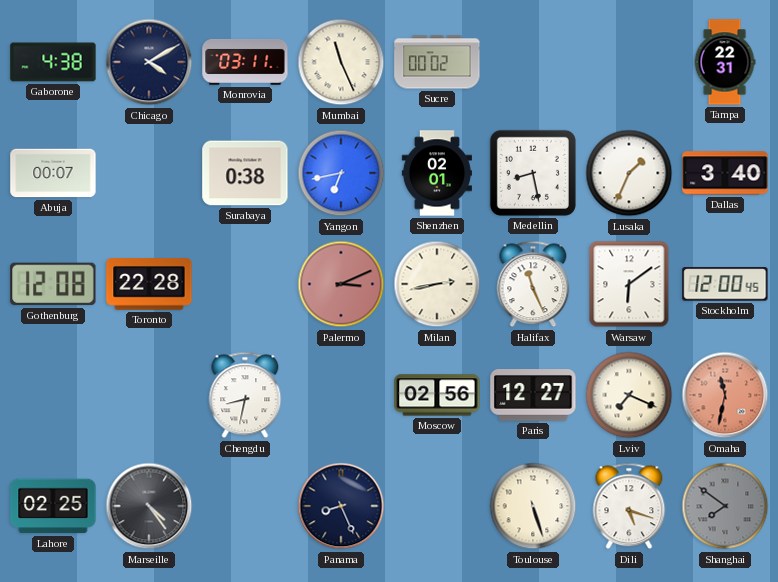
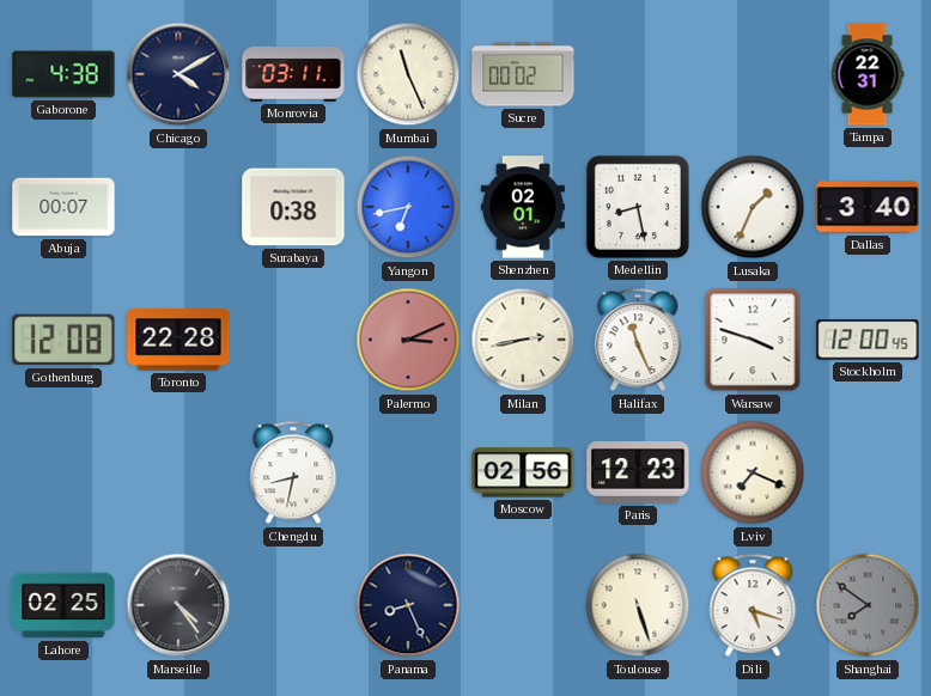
Warsaw: 6:09 -> 3:48
Paris: 12:27 -> 12:23
Omaha: 11:32 -> none
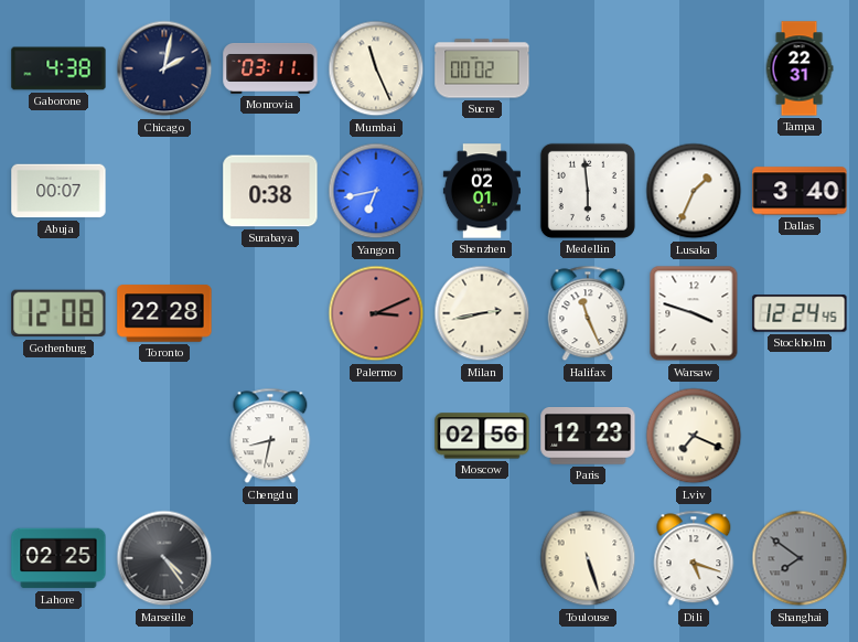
Chicago: 4:10 -> 2:02
Medellin: 8:28 -> 5:59
Stockholm: 12:00 -> 12:24
Panama: 8:26 -> none
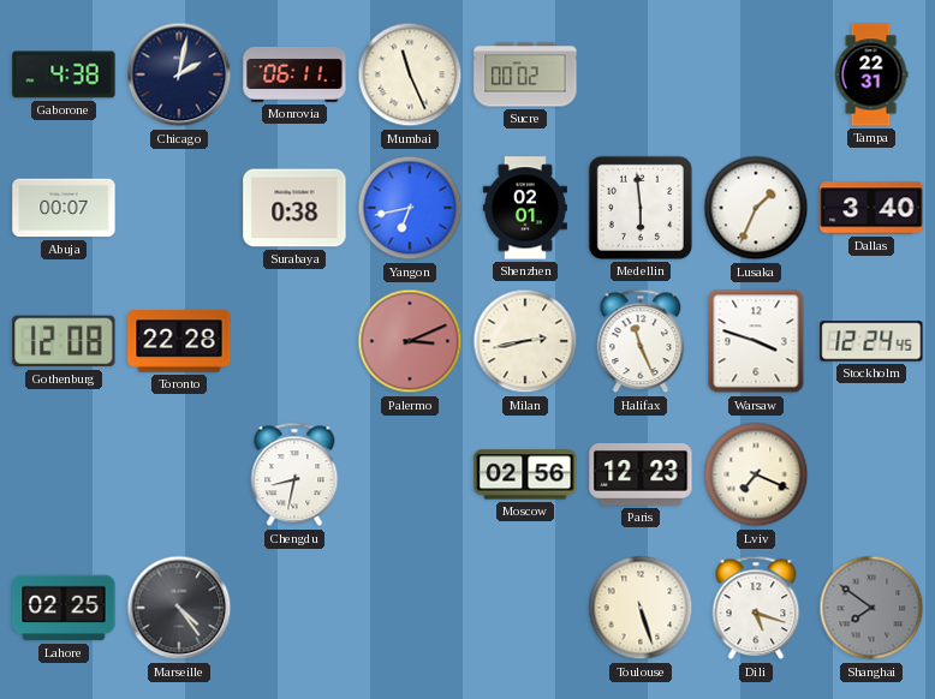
Monrovia: 03:11 -> 06:11
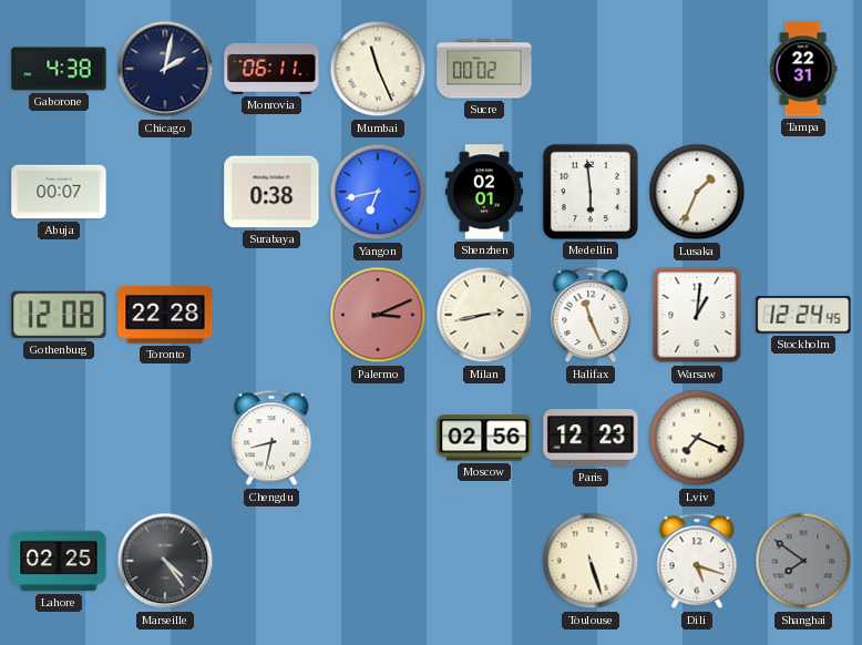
Dallas: 3:40 -> none
Warsaw: 3:48 -> 1:01
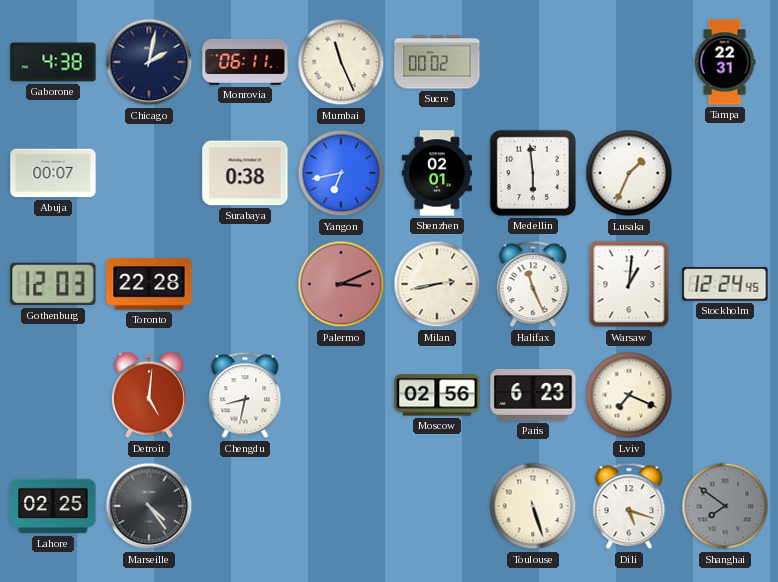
Gothenburg: 12:08 -> 12:03
Detroit: none -> 5:01
Paris: 12:23 -> 6:23
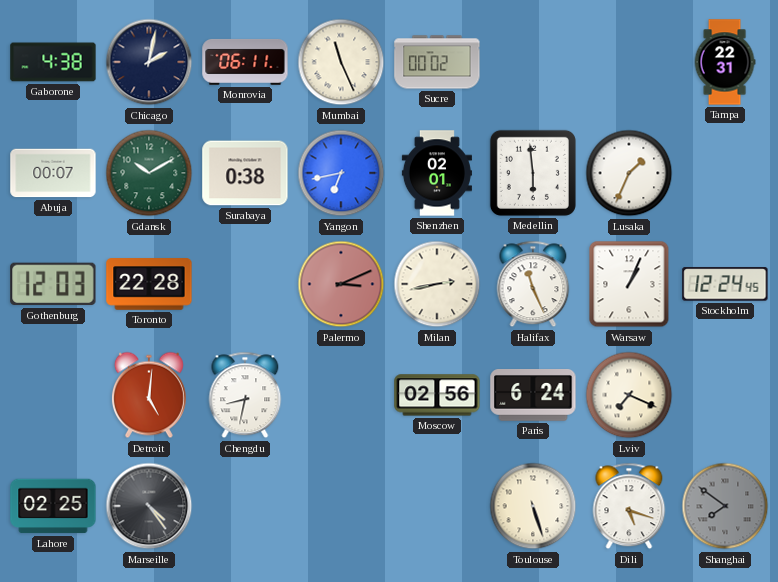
Gdansk: none -> 10:10
Warsaw: 1:01 -> 1:04
Paris: 6:23 -> 6:24
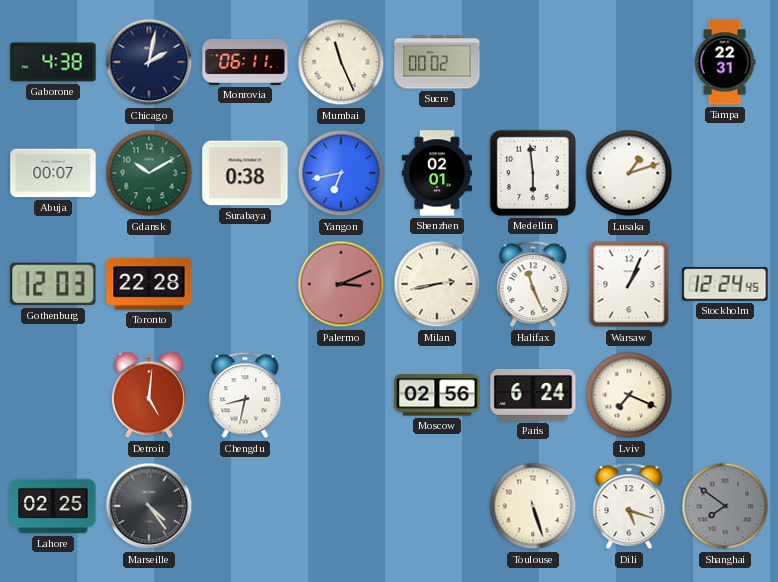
Lusaka: 1:34 -> 1:12
